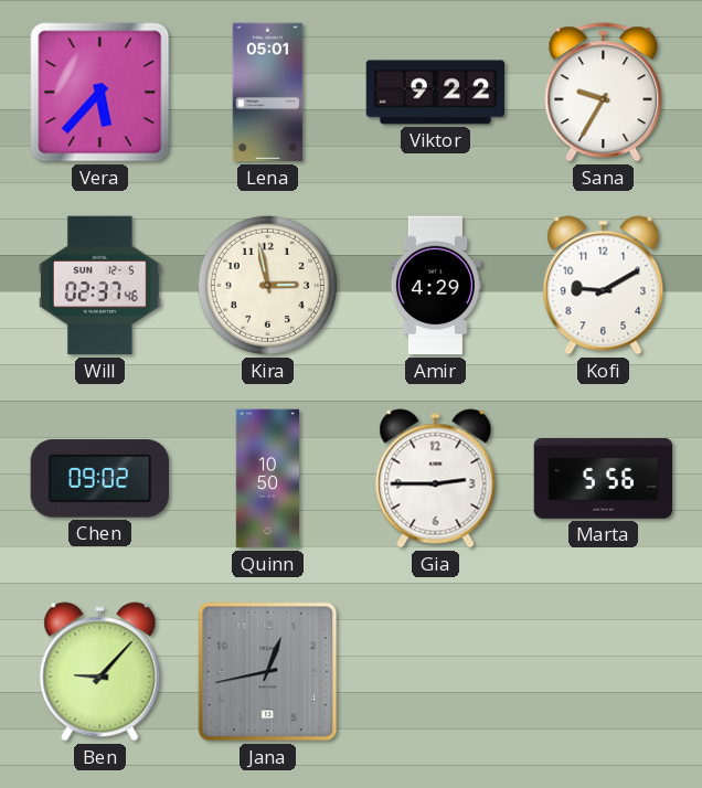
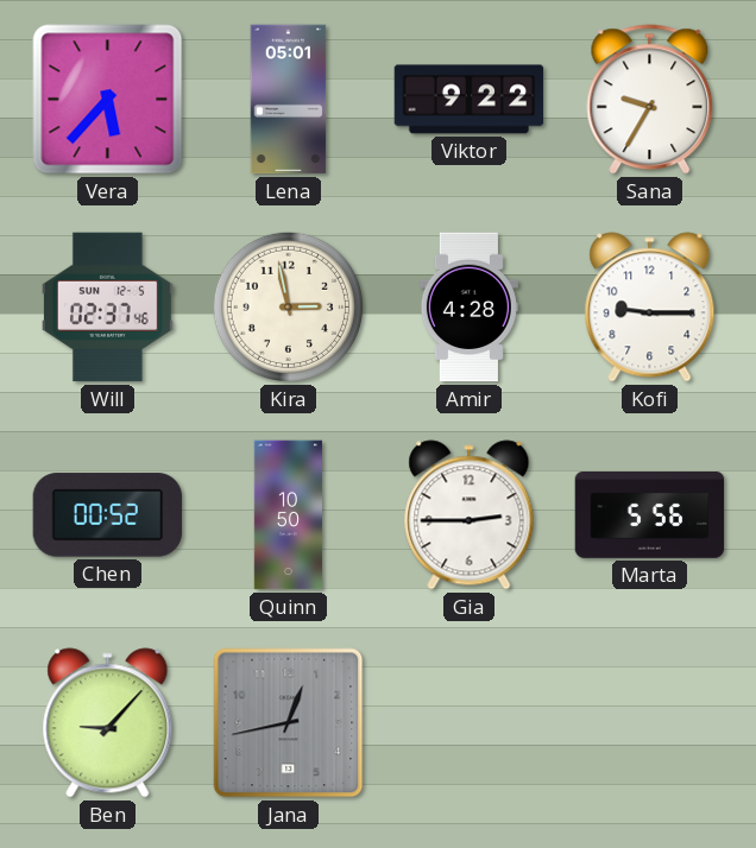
Amir: 4:29 -> 4:28
Kofi: 9:10 -> 9:15
Chen: 09:02 -> 00:52
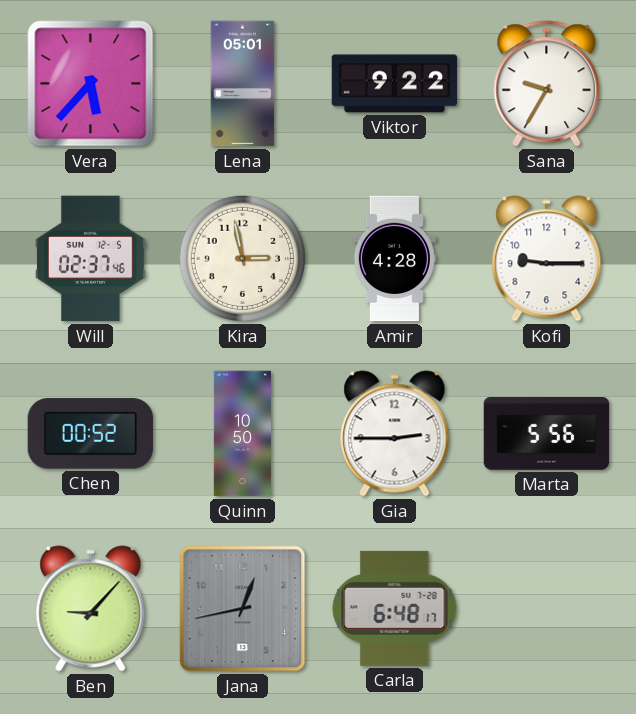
Carla: none -> 6:48
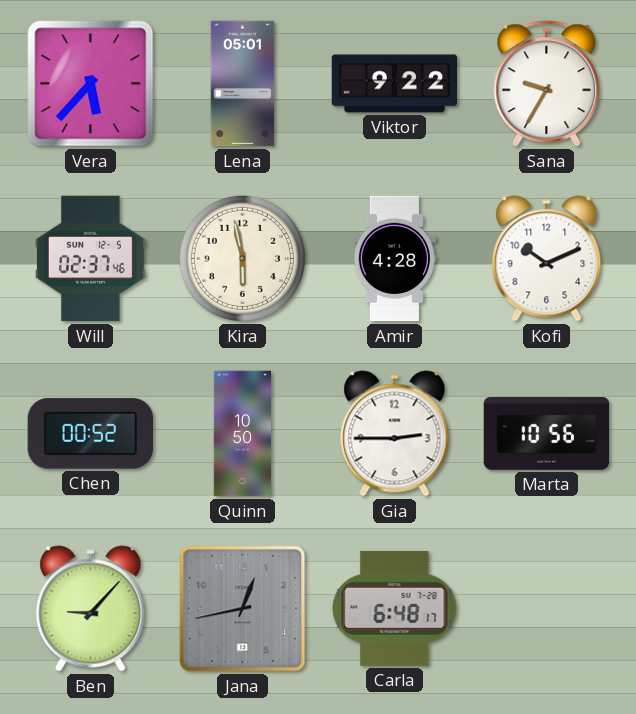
Kira: 2:58 -> 5:58
Kofi: 9:15 -> 10:11
Marta: 5:56 -> 10:56
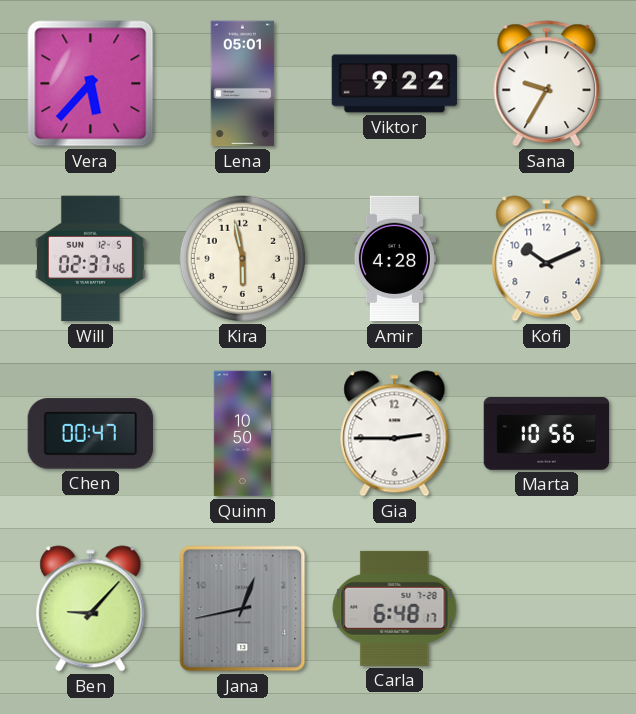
Chen: 00:52 -> 00:47
